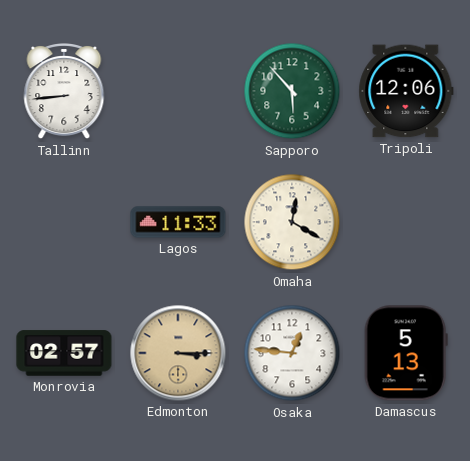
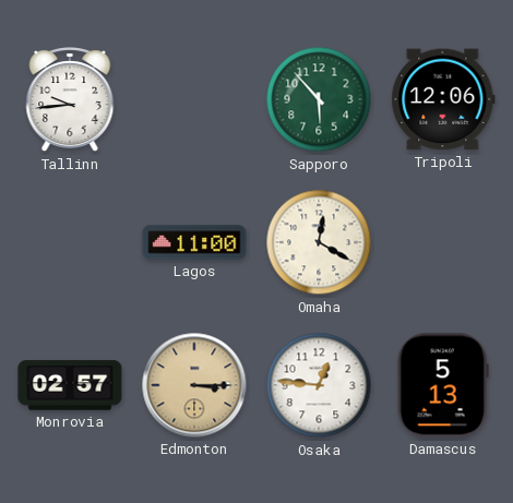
Tallinn: 8:44 -> 9:44
Lagos: 11:33 -> 11:00
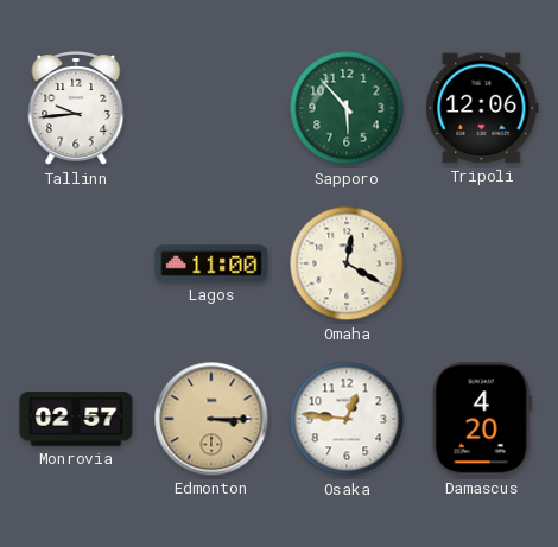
Damascus: 5:13 -> 4:20
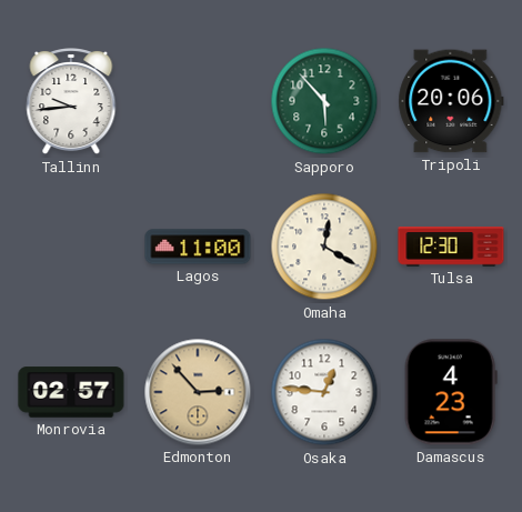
Tripoli: 12:06 -> 20:06
Tulsa: none -> 12:30
Edmonton: 3:15 -> 2:53
Damascus: 4:20 -> 4:23
